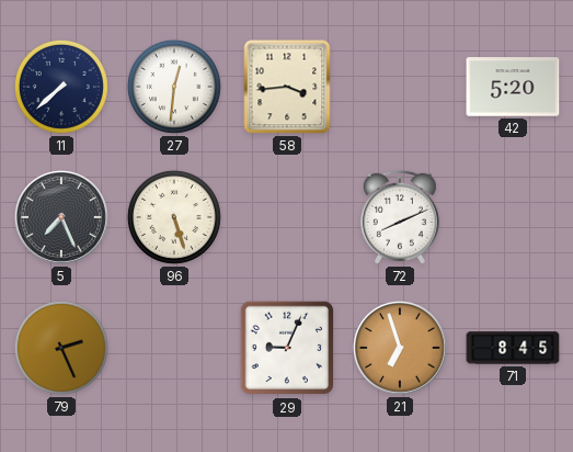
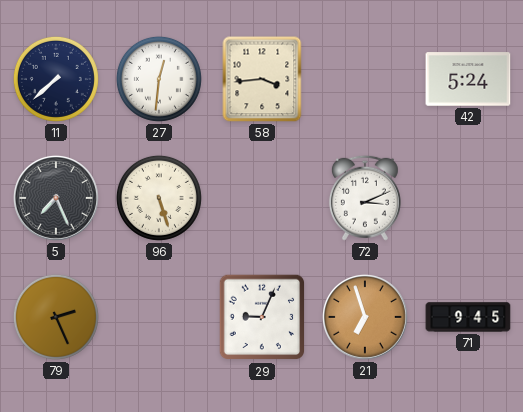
42: 5:20 -> 5:24
72: 8:11 -> 3:11
71: 8:45 -> 9:45
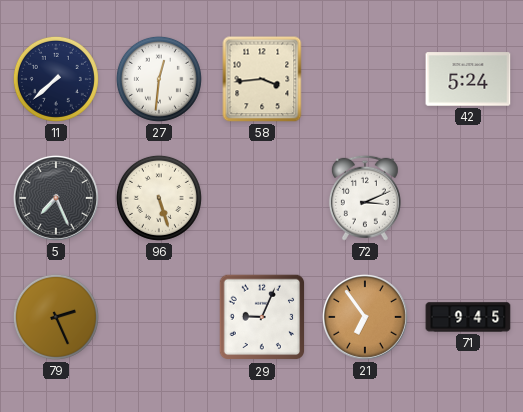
21: 6:57 -> 6:54
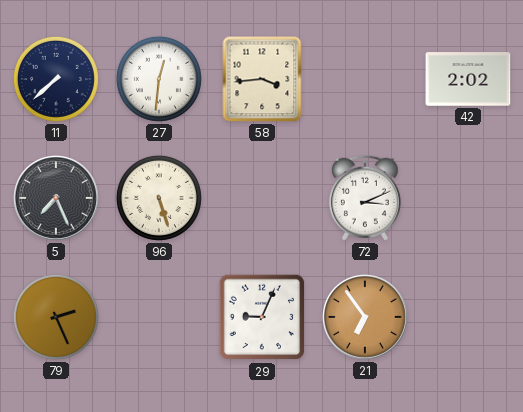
42: 5:24 -> 2:02
71: 9:45 -> none
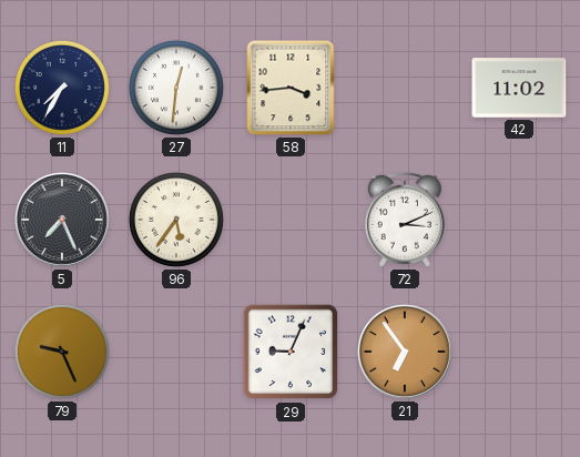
11: 7:38 -> 7:35
42: 2:02 -> 11:02
96: 5:27 -> 5:36
79: 2:26 -> 9:26
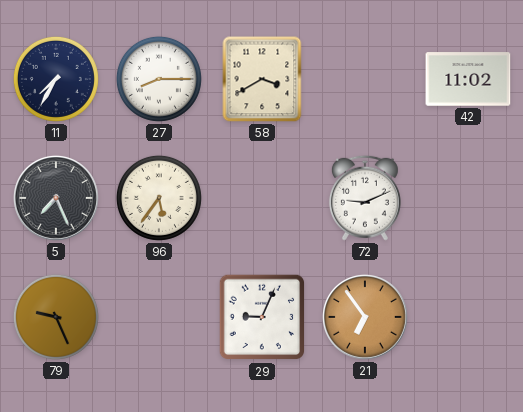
27: 12:31 -> 8:15
58: 3:44 -> 3:40
72: 3:11 -> 9:11
